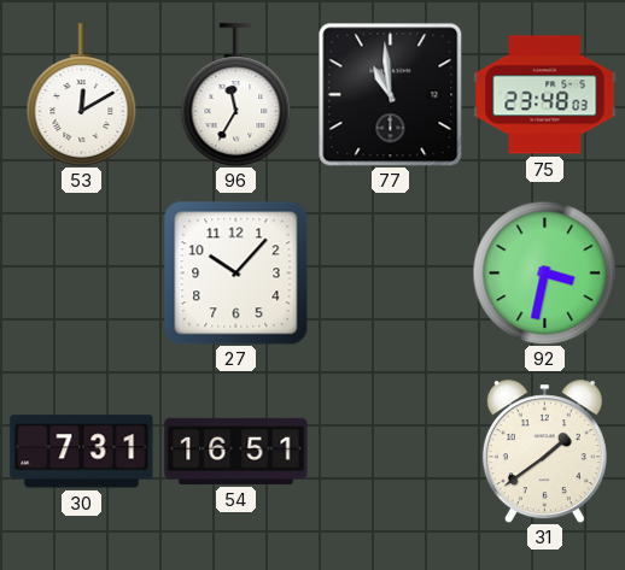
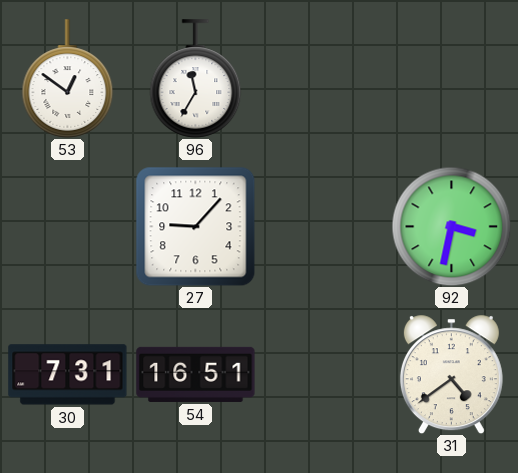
53: 12:10 -> 12:51
77: 10:59 -> none
75: 23:48 -> none
27: 10:07 -> 9:07
31: 1:39 -> 4:39
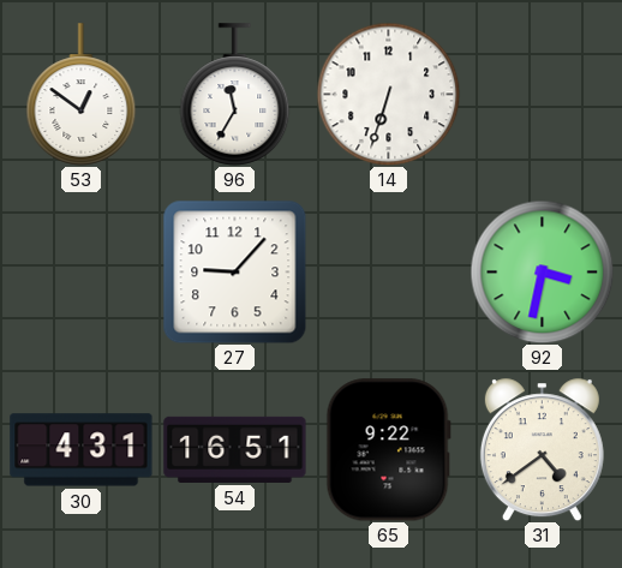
14: none -> 6:33
30: 7:31 -> 4:31
65: none -> 9:22
